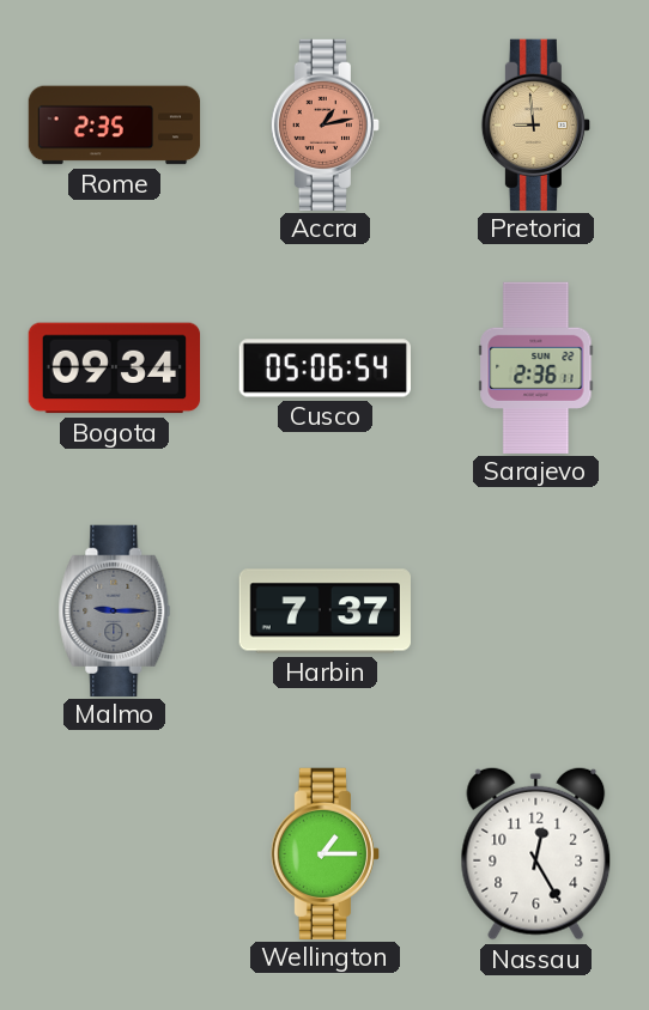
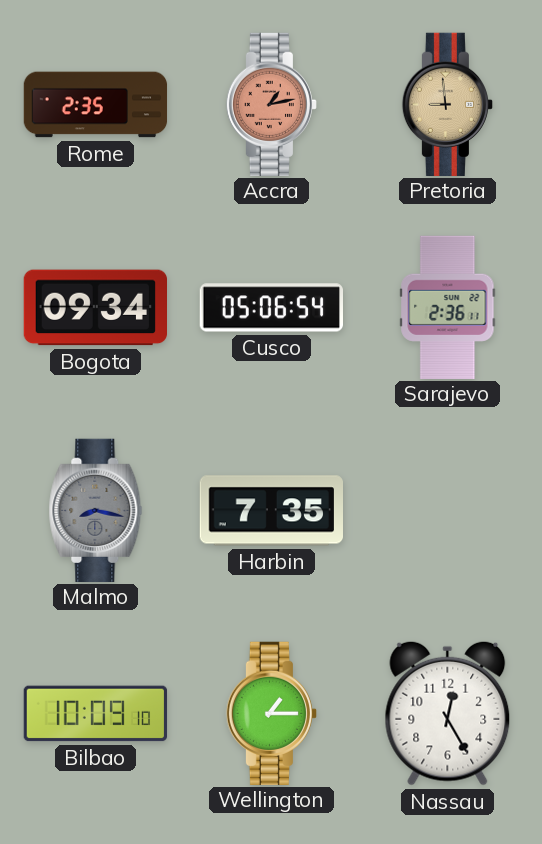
Malmo: 9:15 -> 8:17
Harbin: 7:37 -> 7:35
Bilbao: none -> 10:09
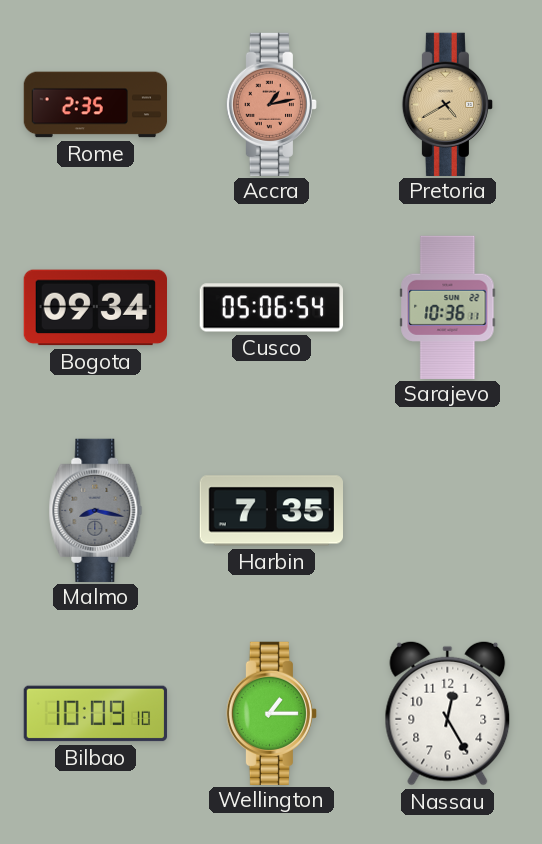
Pretoria: 8:59 -> 4:40
Sarajevo: 2:36 -> 10:36
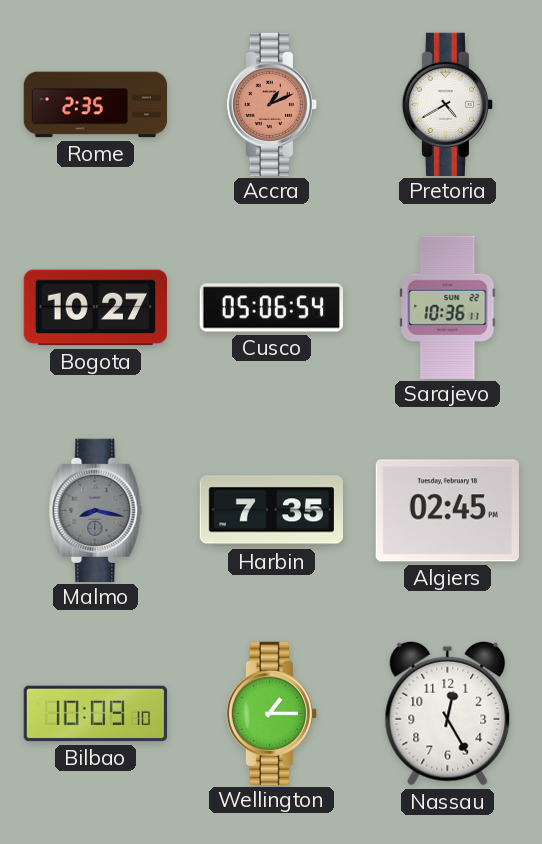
Accra: 1:13 -> 1:11
Pretoria dial: champagne -> white
Bogota: 09:34 -> 10:27
Algiers: none -> 02:45
